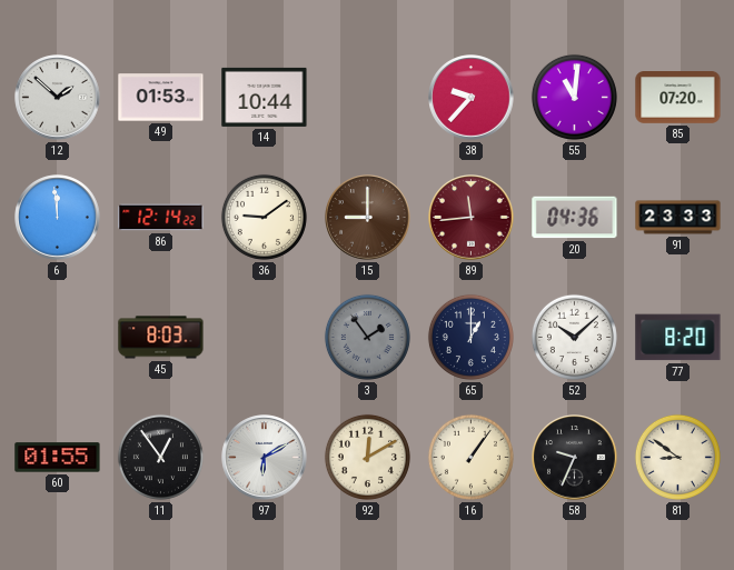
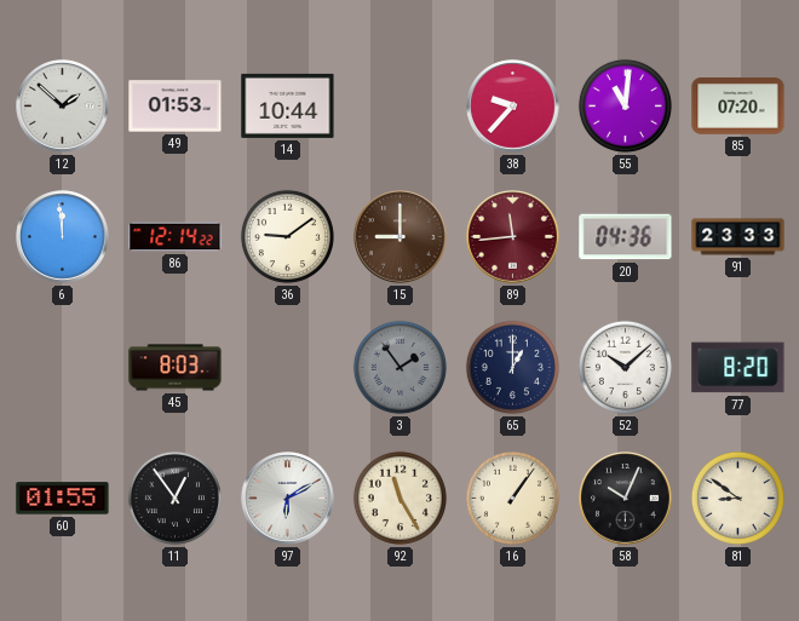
92: 12:10 -> 11:25
58: 9:34 -> 10:04
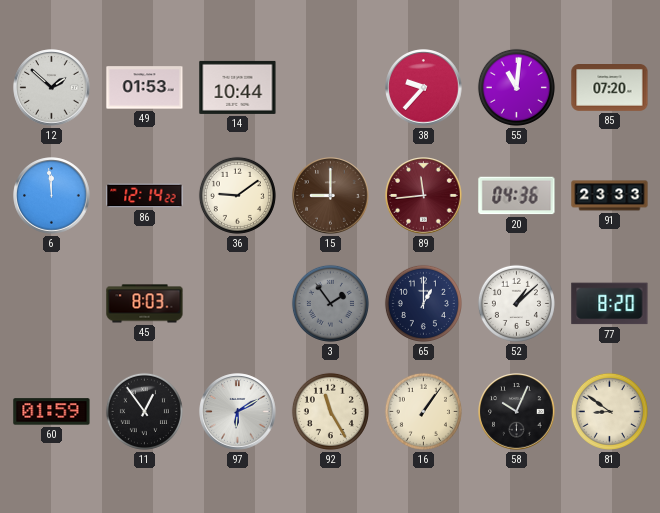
52: 10:08 -> 1:08
60: 01:55 -> 01:59
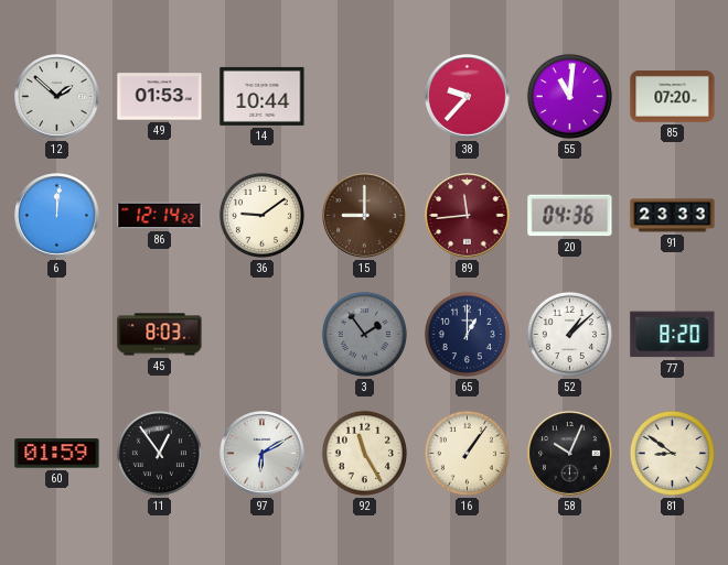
6: 11:59 -> 12:01
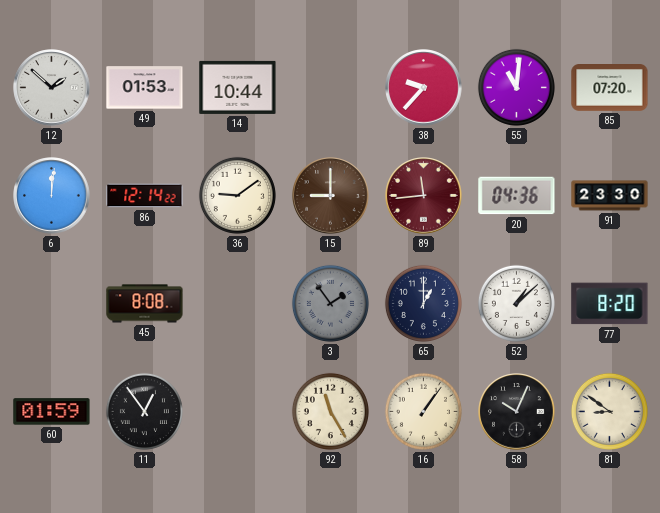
91: 23:33 -> 23:30
45: 8:03 -> 8:08
97: 6:10 -> none
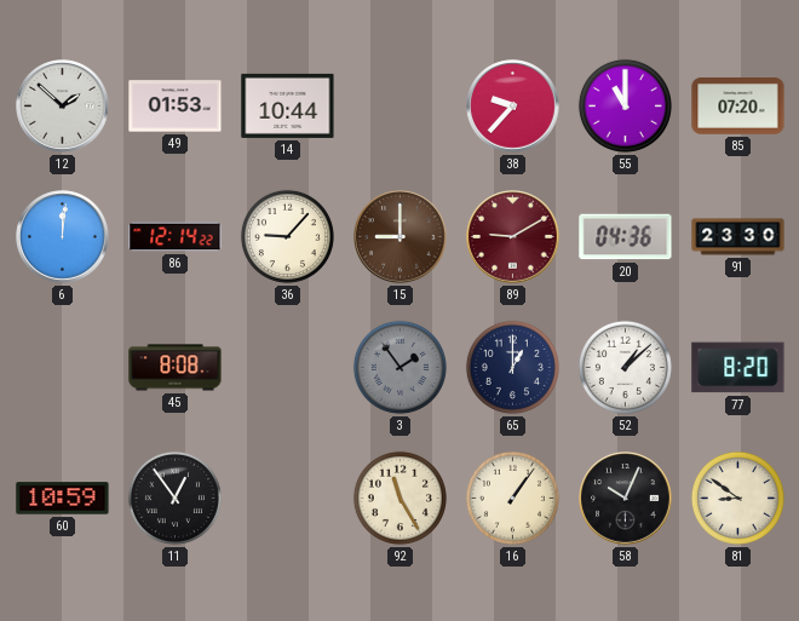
55: 11:01 -> 11:00
36: 9:09 -> 9:07
89: 11:44 -> 9:10
60: 01:59 -> 10:59
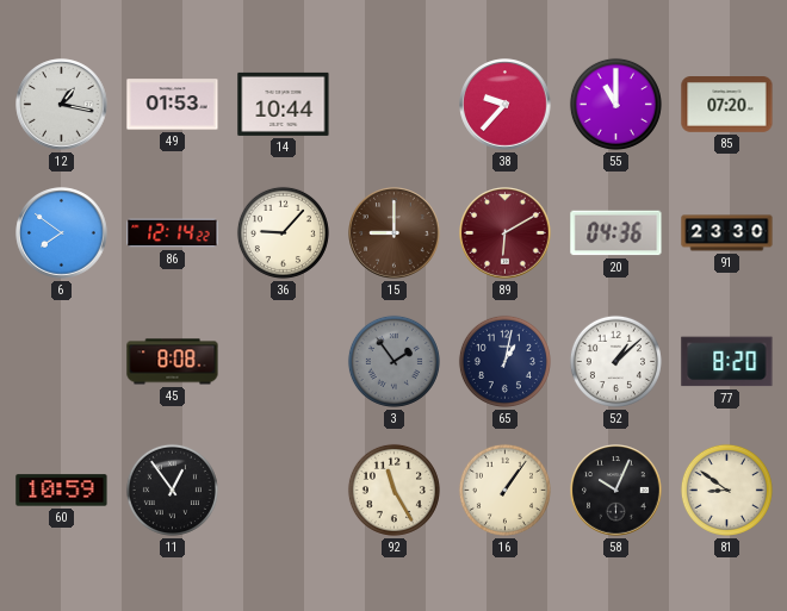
12: 1:52 -> 1:17
6: 12:01 -> 7:51
89: 9:10 -> 6:10
65: 1:00 -> 1:02
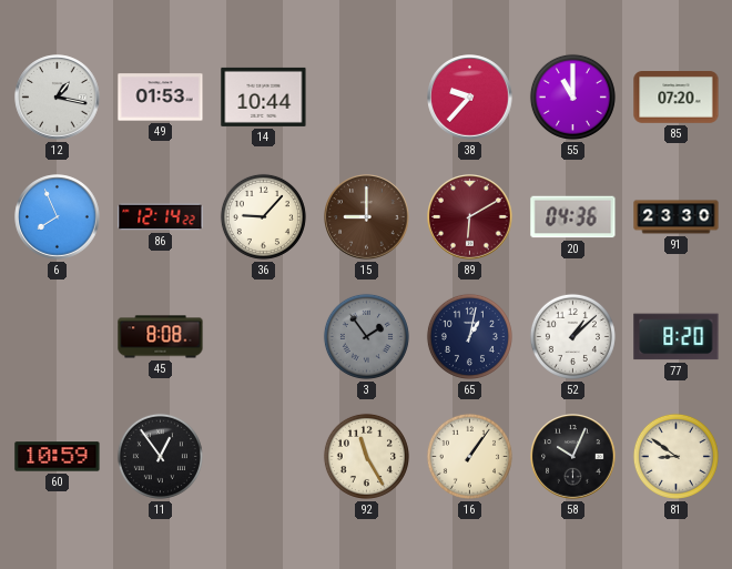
6: 7:51 -> 7:56
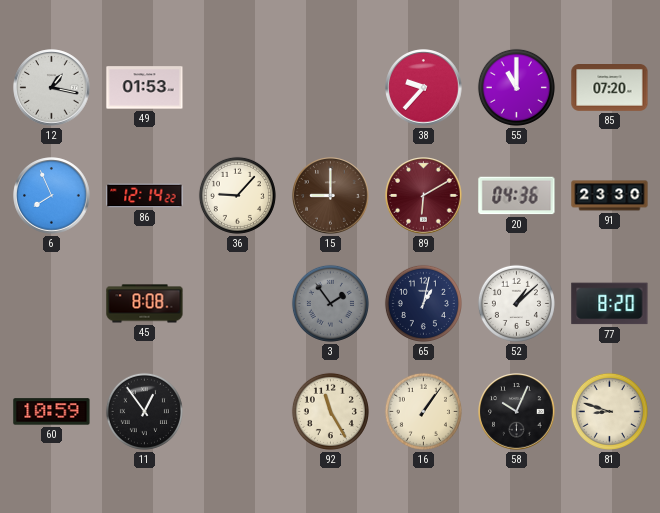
14: 10:44 -> none
81: 8:51 -> 8:48
